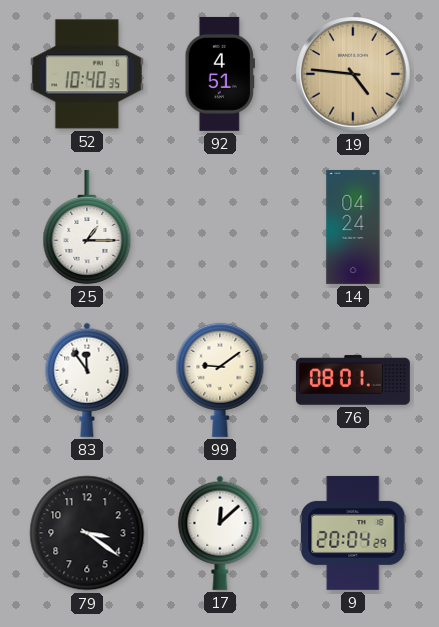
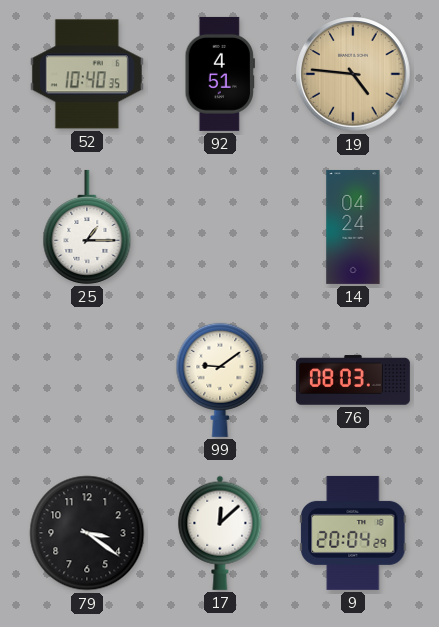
83: 11:54 -> none
76: 08:01 -> 08:03
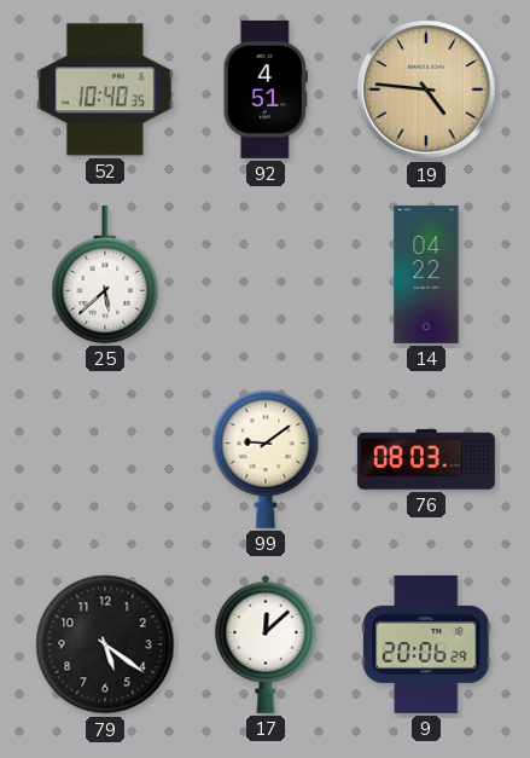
25: 1:15 -> 5:38
14: 04:24 -> 04:22
79: 3:21 -> 5:21
9: 20:04 -> 20:06
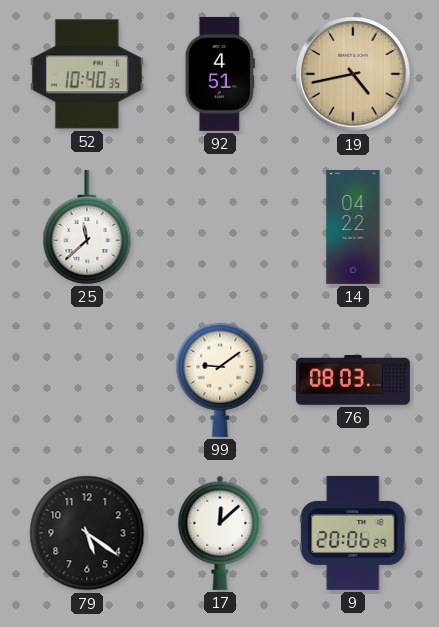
19: 4:46 -> 4:43
25: 5:38 -> 11:38
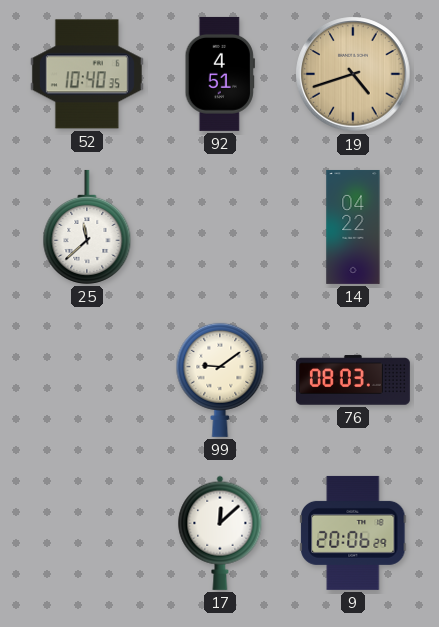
19: 4:43 -> 4:42
79: 5:21 -> none
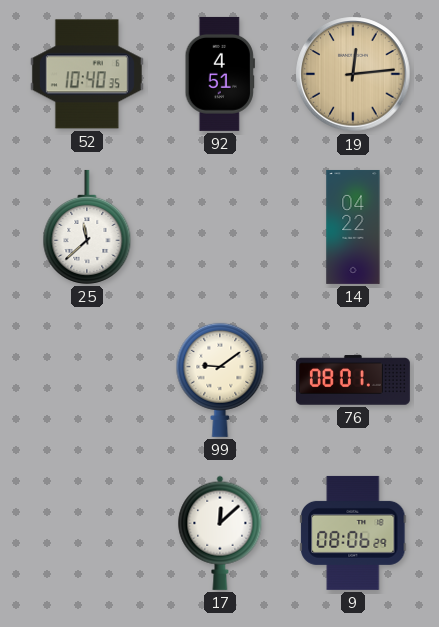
19: 4:42 -> 12:14
76: 08:03 -> 08:01
9: 20:06 -> 08:06
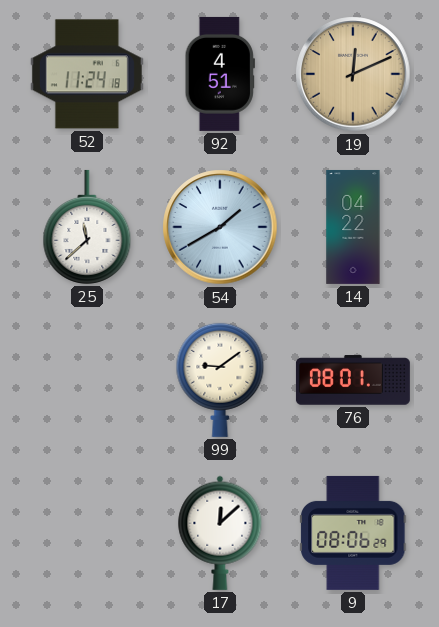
52: 10:40 -> 11:24
19: 12:14 -> 12:11
54: none -> 1:40
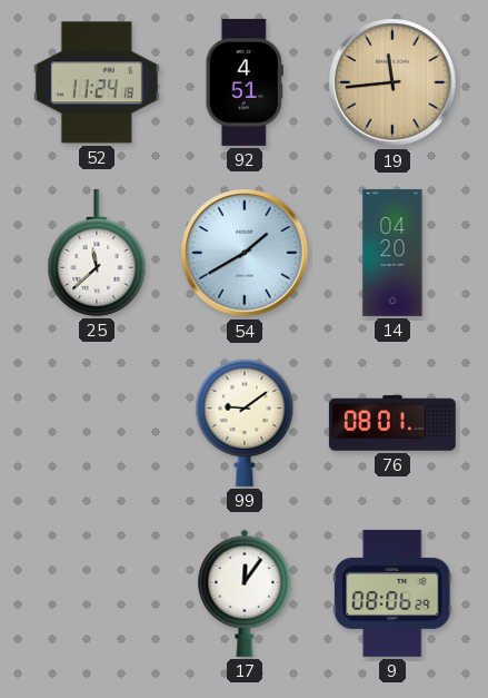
19: 12:11 -> 11:44
14: 04:22 -> 04:20
17: 12:08 -> 12:06
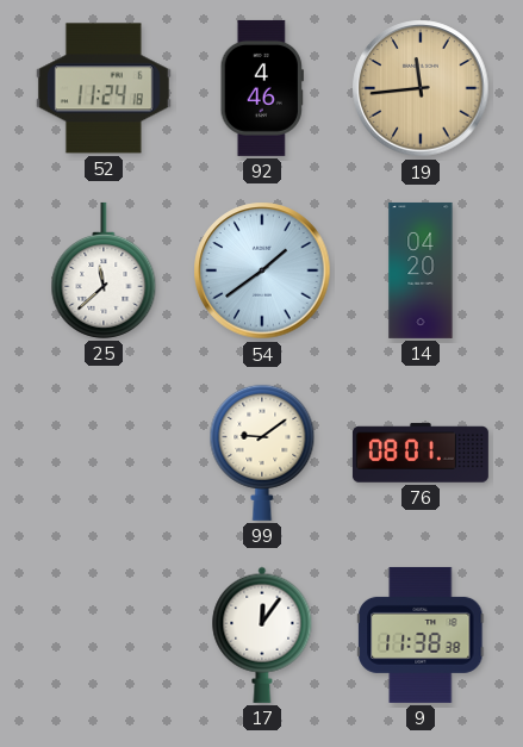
92: 4:51 -> 4:46
54: 1:40 -> 1:39
9: 08:06 -> 11:38
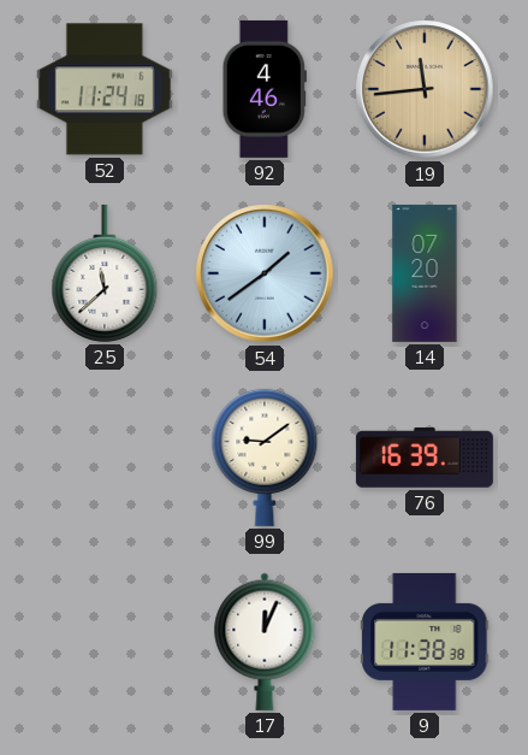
14: 04:20 -> 07:20
76: 08:01 -> 16:39
17: 12:06 -> 12:04
